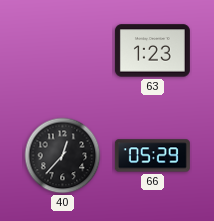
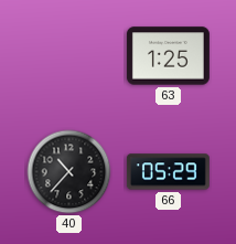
63: 1:23 -> 1:25
40: 12:37 -> 10:37
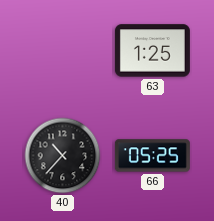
66: 05:29 -> 05:25
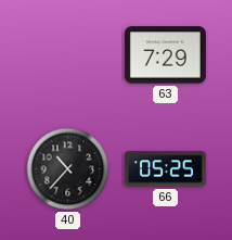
63: 1:25 -> 7:29
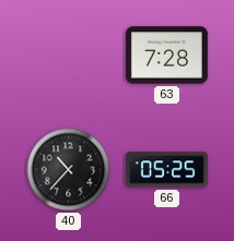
63: 7:29 -> 7:28
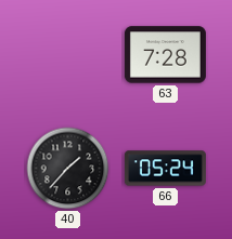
40: 10:37 -> 1:37
66: 05:25 -> 05:24
